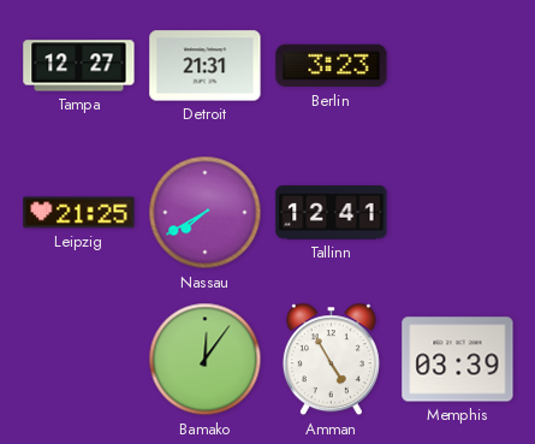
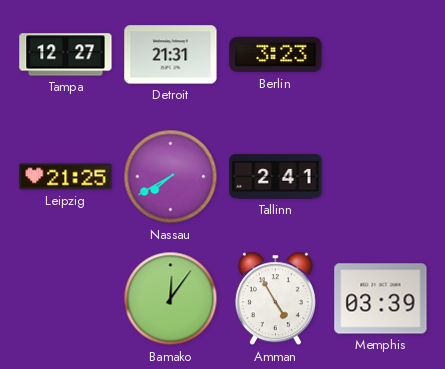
Tallinn: 12:41 -> 2:41
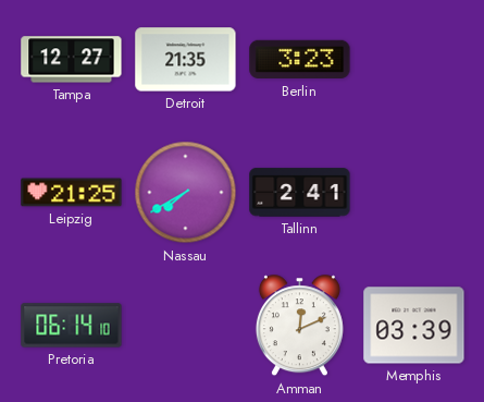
Detroit: 21:31 -> 21:35
Pretoria: none -> 06:14
Bamako: 12:06 -> none
Amman: 4:55 -> 12:11
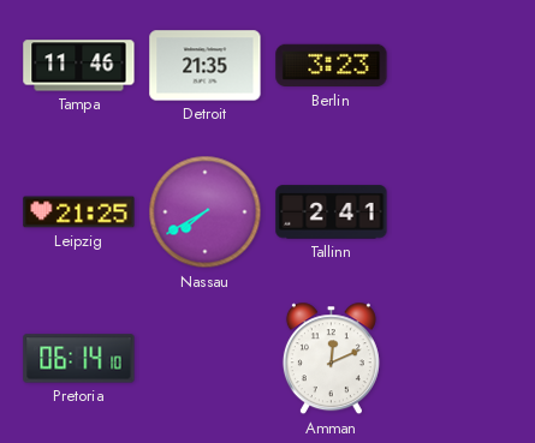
Tampa: 12:27 -> 11:46
Memphis: 03:39 -> none
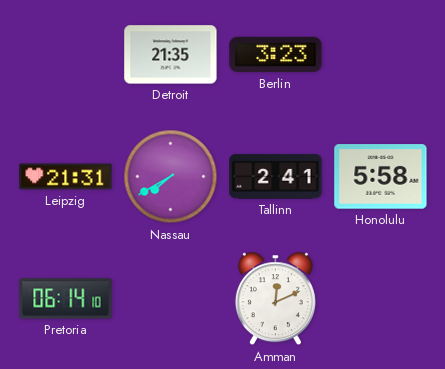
Tampa: 11:46 -> none
Leipzig: 21:25 -> 21:31
Honolulu: none -> 5:58
